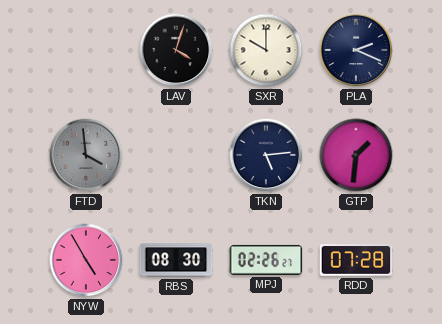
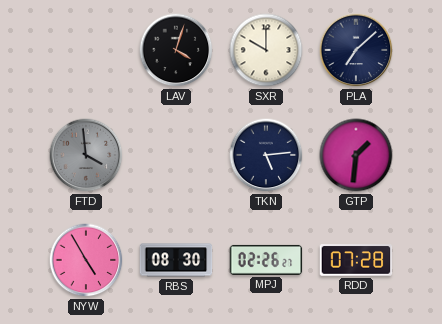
PLA: 2:19 -> 7:08
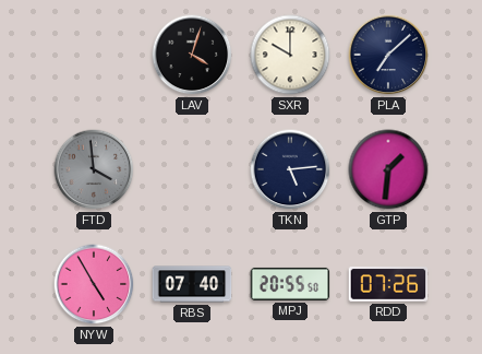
RBS: 08:30 -> 07:40
MPJ: 02:26 -> 20:55
RDD: 07:28 -> 07:26
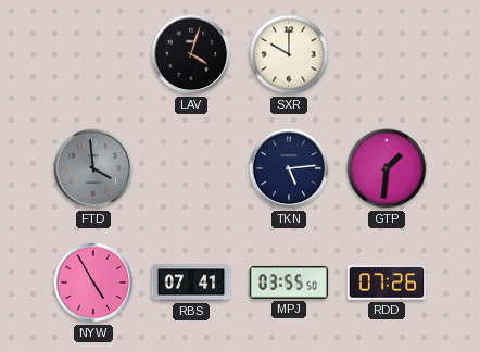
PLA: 7:08 -> none
RBS: 07:40 -> 07:41
MPJ: 20:55 -> 03:55
